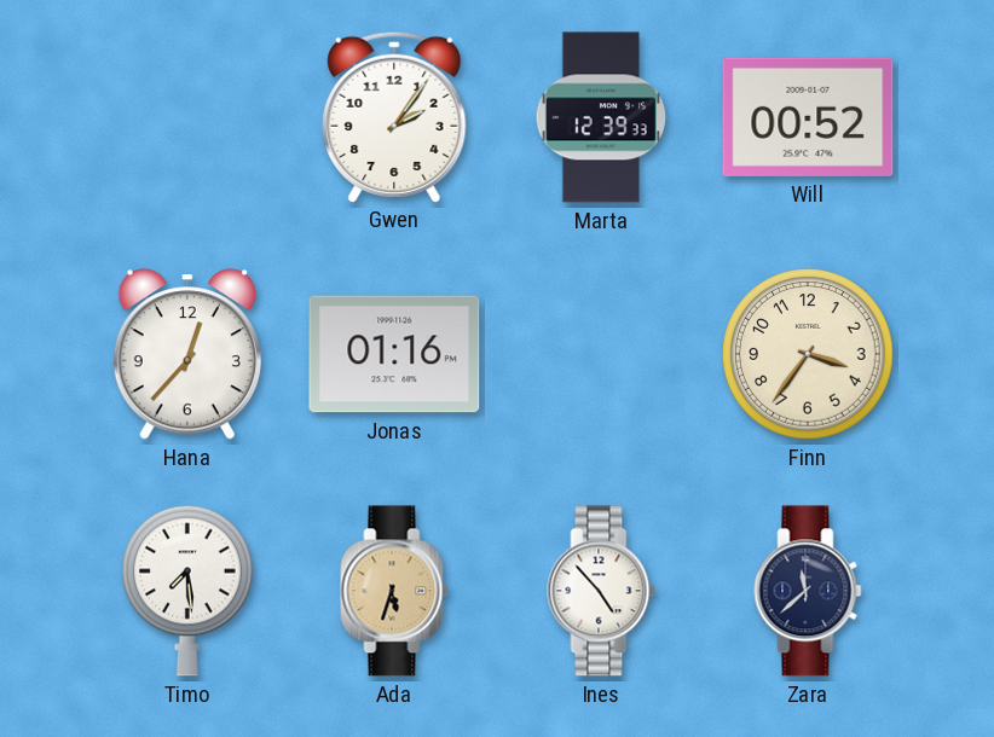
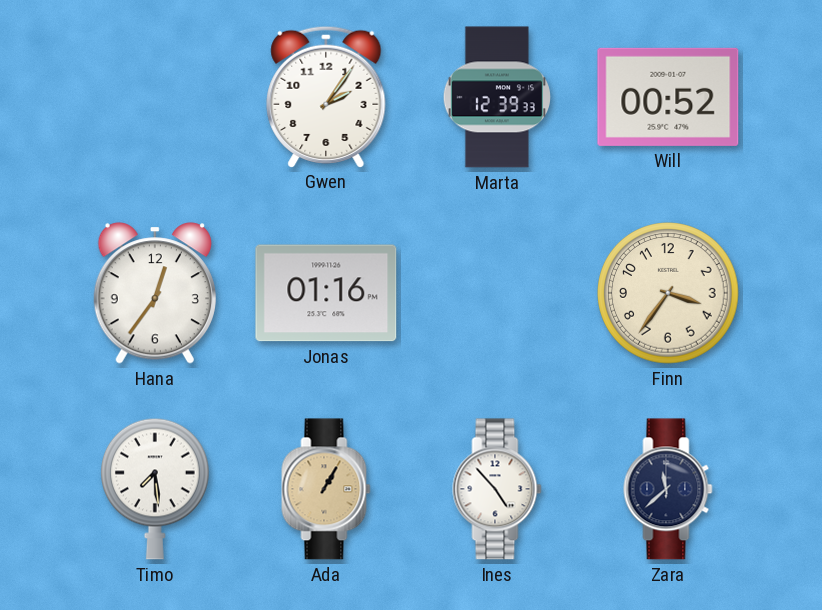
Hana: 12:37 -> 12:36
Ada: 5:33 -> 1:05
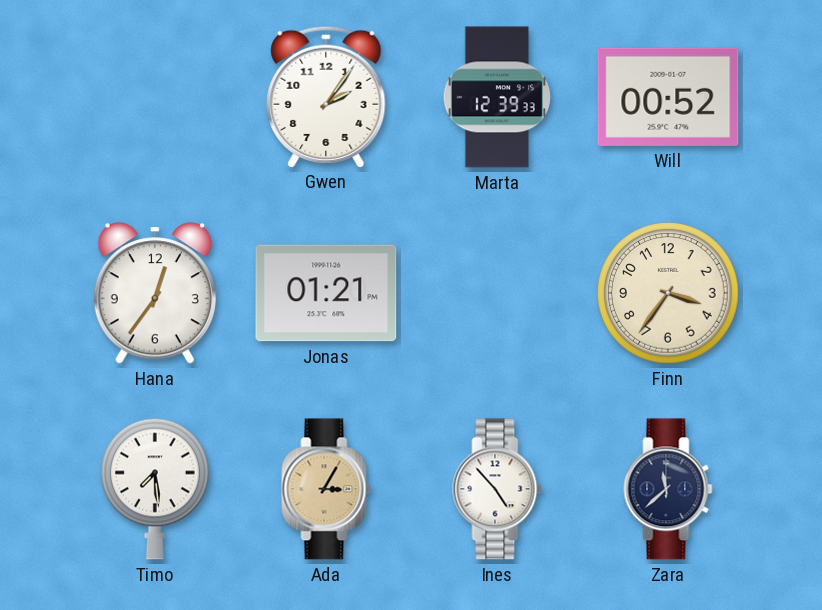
Jonas: 01:16 -> 01:21
Ada: 1:05 -> 3:05
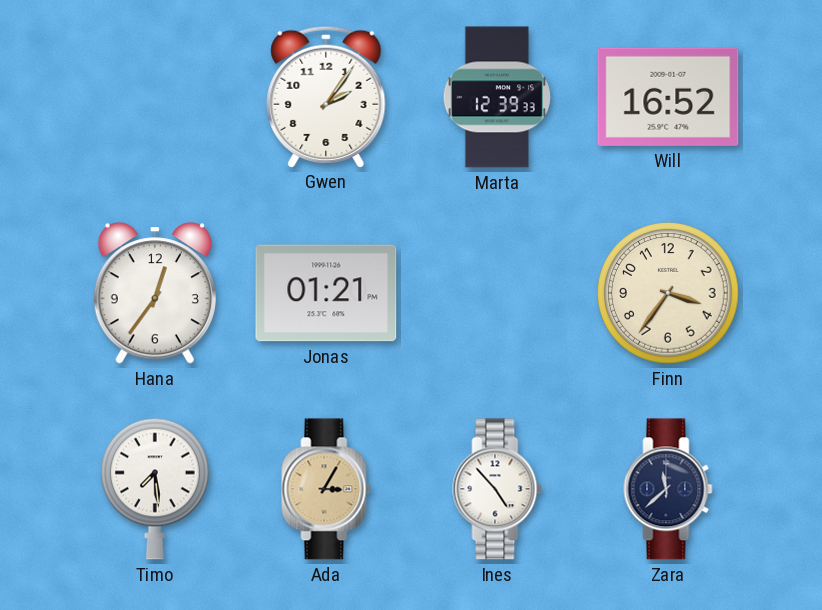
Will: 00:52 -> 16:52
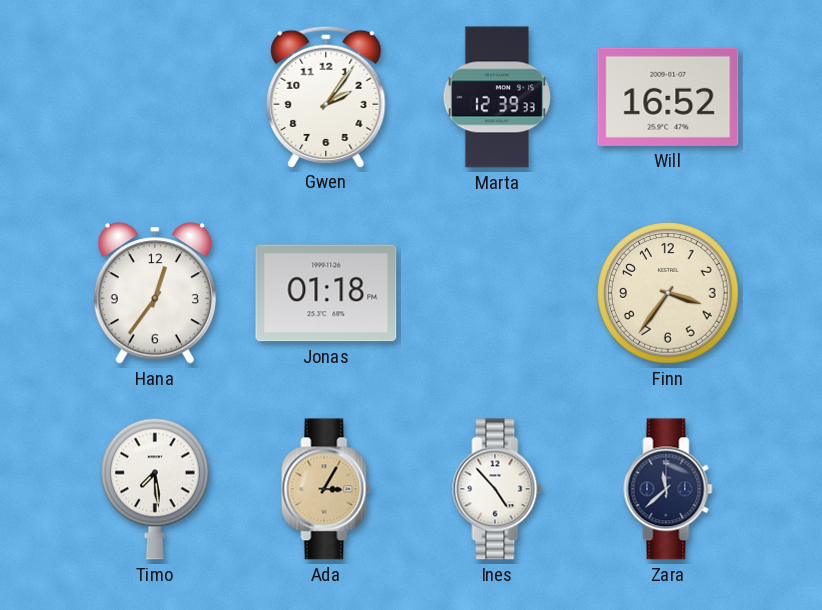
Jonas: 01:21 -> 01:18
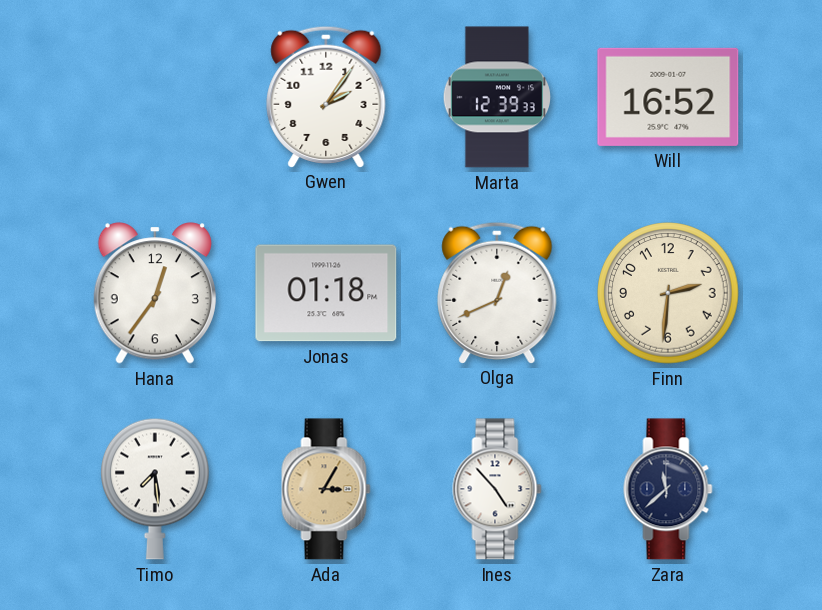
Olga: none -> 12:41
Finn: 3:36 -> 2:31
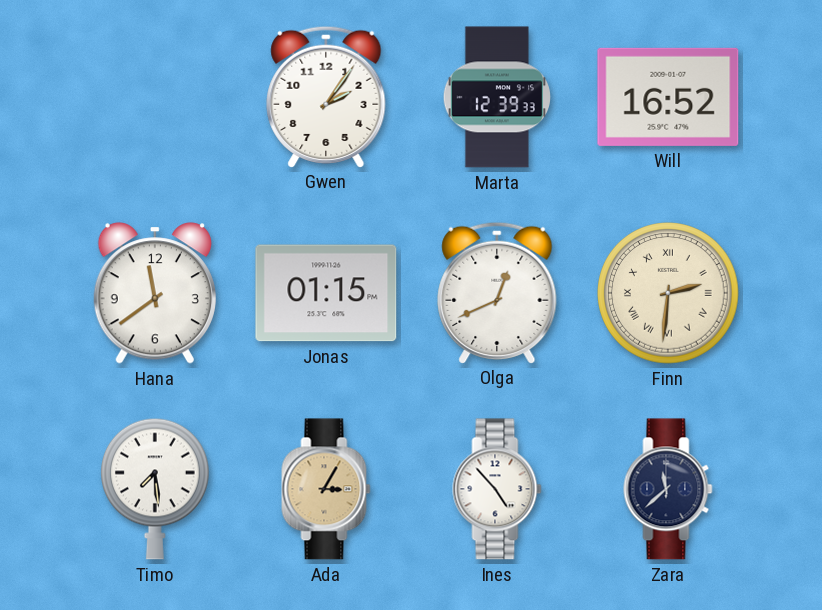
Hana: 12:36 -> 11:39
Jonas: 01:18 -> 01:15
Finn numerals: Arabic -> Roman
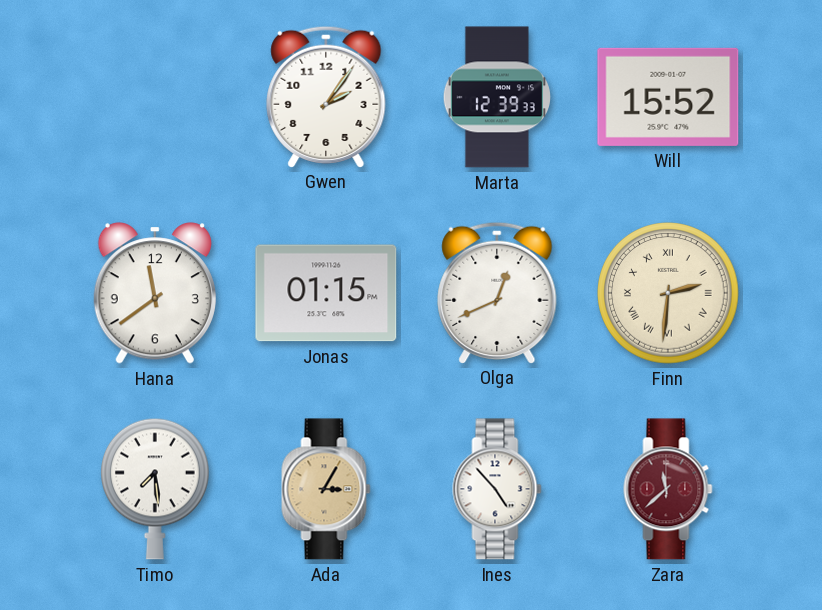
Will: 16:52 -> 15:52
Zara dial: navy -> burgundy
